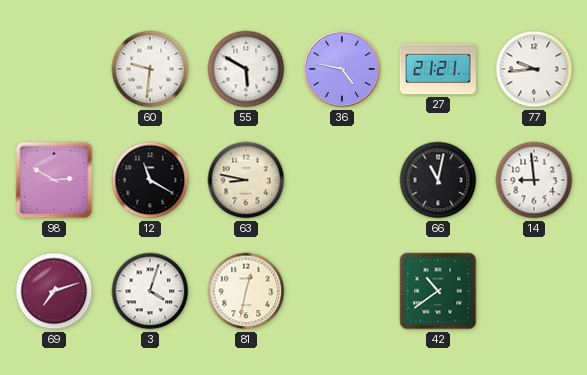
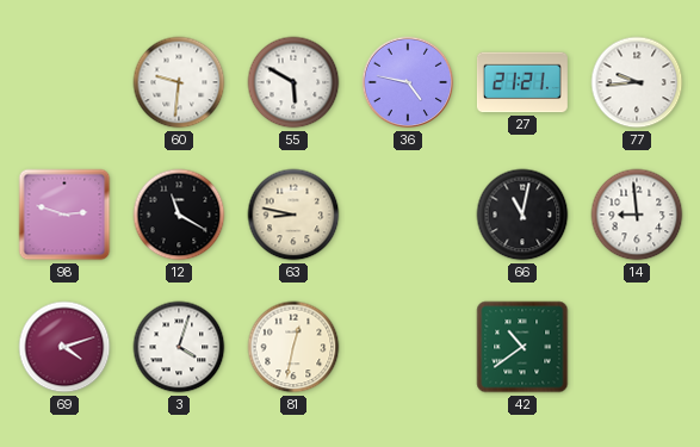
98: 2:50 -> 2:48
69: 7:12 -> 4:12
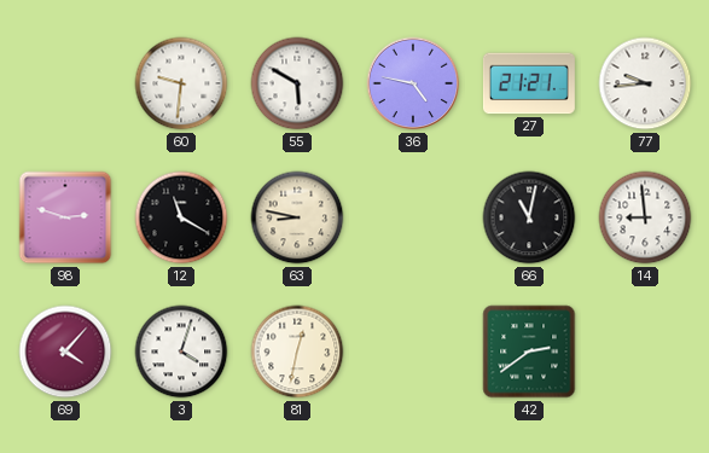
69: 4:12 -> 4:07
42: 10:39 -> 2:39
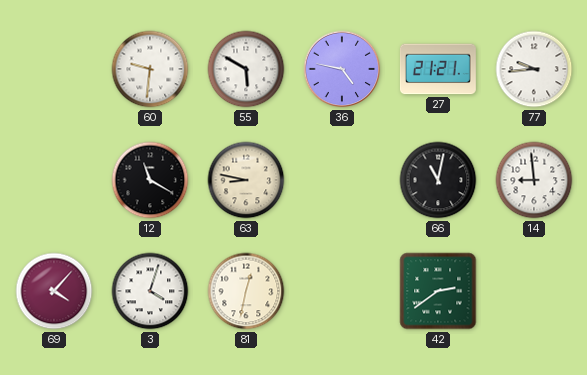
98: 2:48 -> none
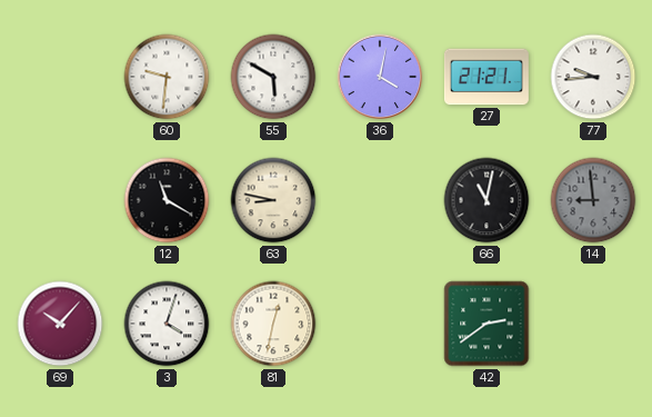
36: 4:47 -> 4:02
14 dial: white -> grey
69: 4:07 -> 10:07
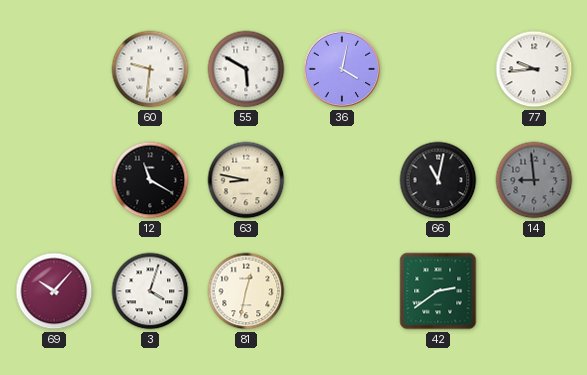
27: 21:21 -> none
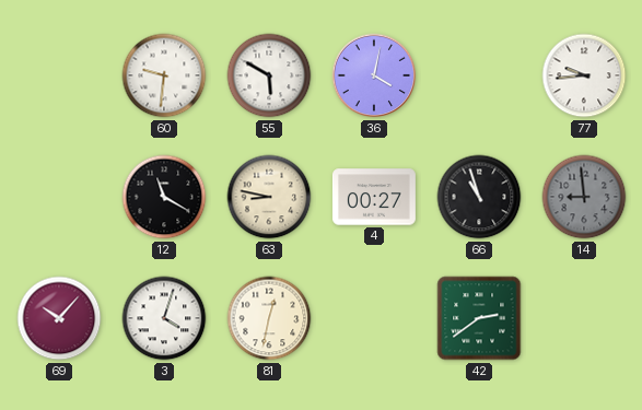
4: none -> 00:27
66: 11:02 -> 10:57
